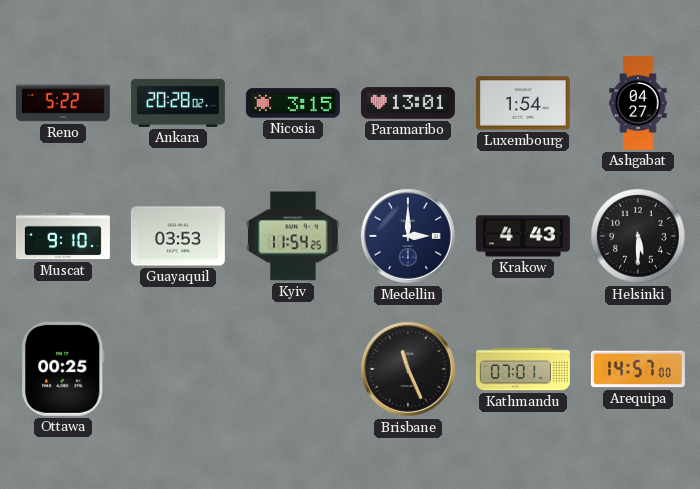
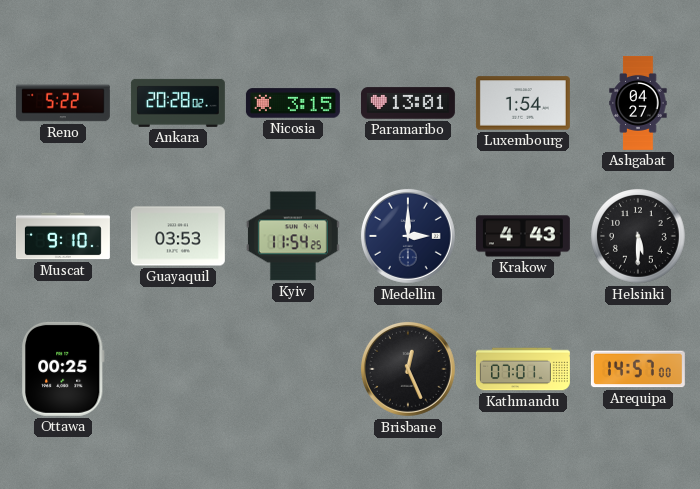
Brisbane: 11:26 -> 12:26
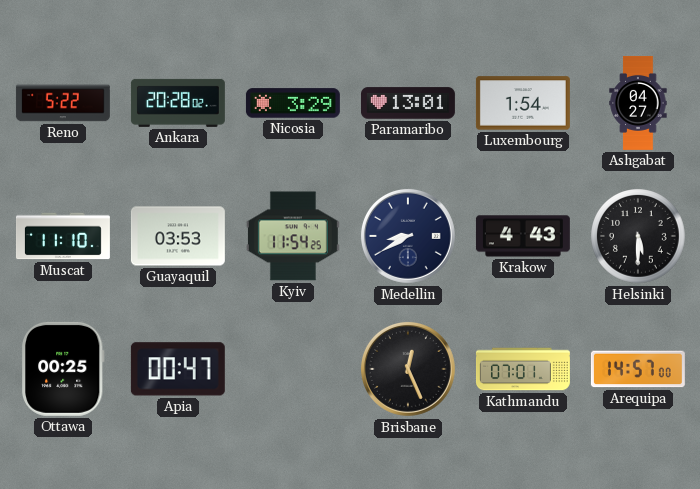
Nicosia: 3:15 -> 3:29
Muscat: 9:10 -> 11:10
Medellin: 3:00 -> 8:40
Apia: none -> 00:47
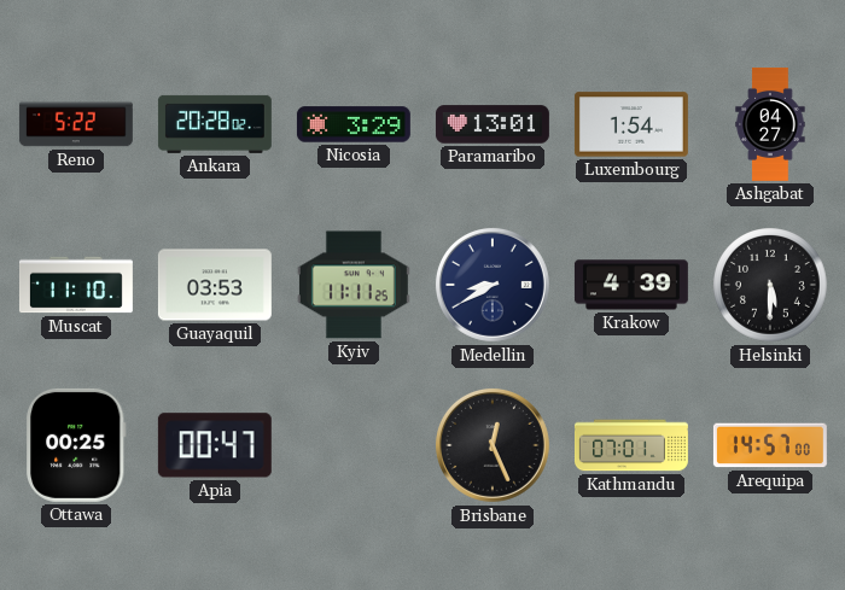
Kyiv: 11:54 -> 11:11
Krakow: 4:43 -> 4:39
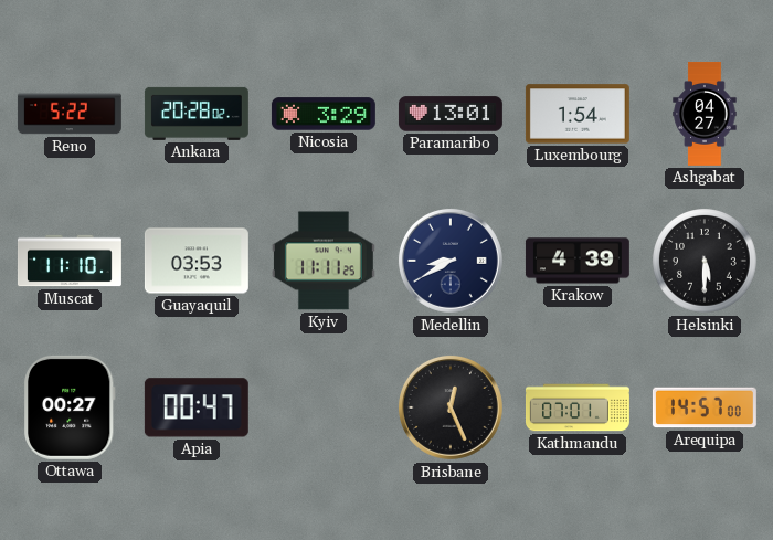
Ottawa: 00:25 -> 00:27
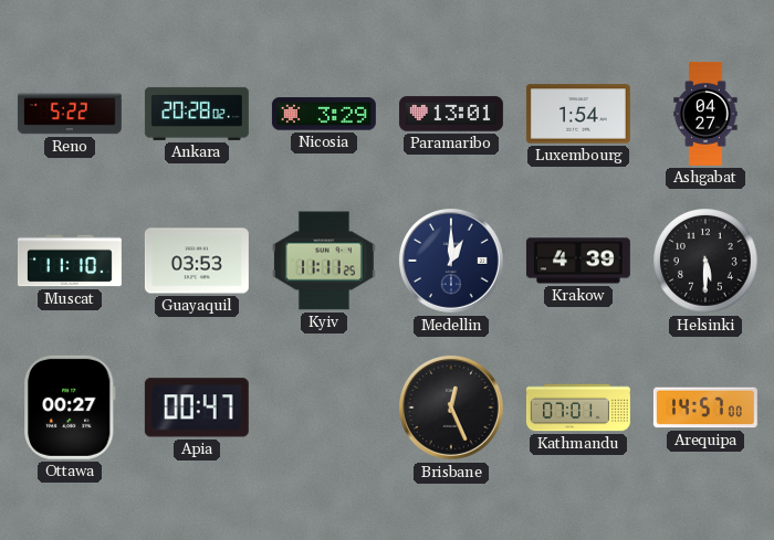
Medellin: 8:40 -> 1:00
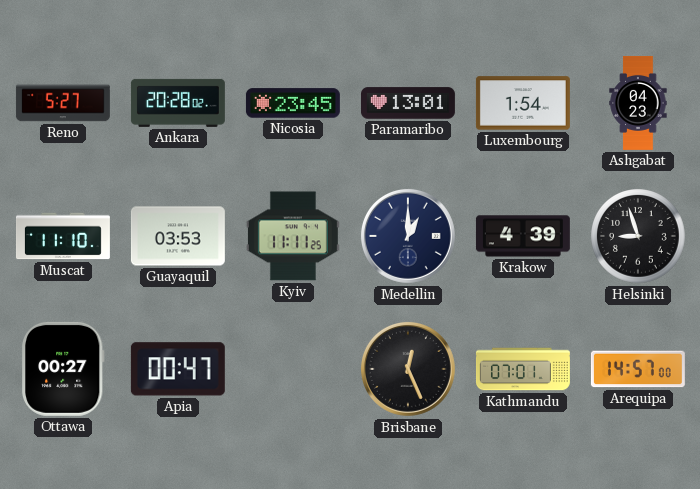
Reno: 5:22 -> 5:27
Nicosia: 3:29 -> 23:45
Ashgabat: 04:27 -> 04:23
Helsinki: 5:30 -> 8:57
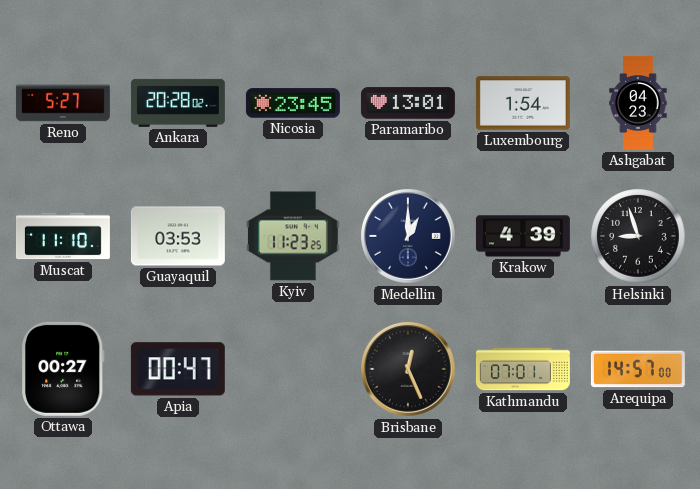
Kyiv: 11:11 -> 11:23
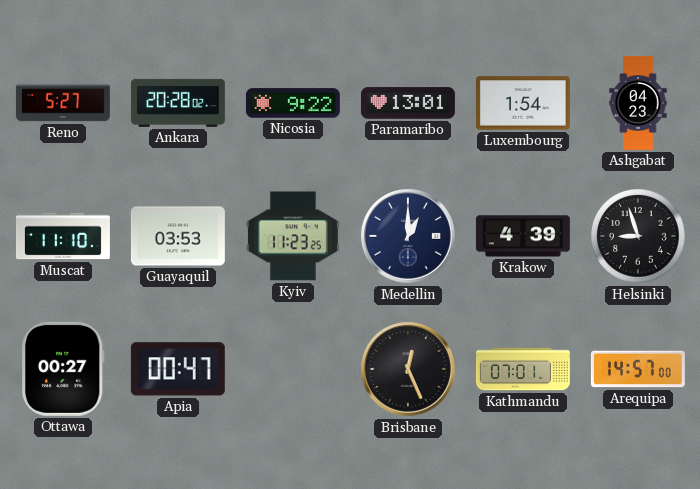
Nicosia: 23:45 -> 9:22
